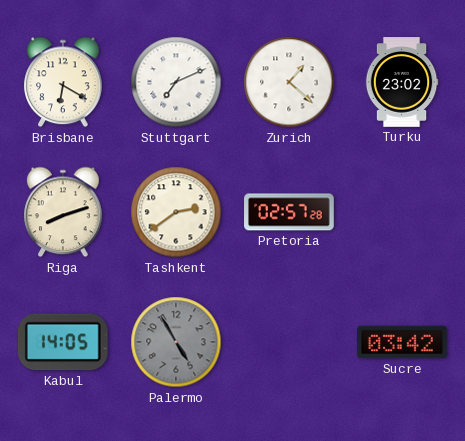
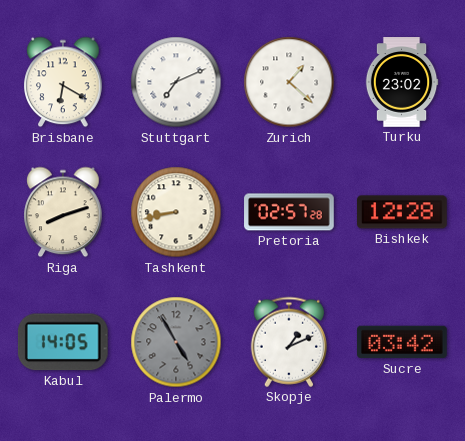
Tashkent: 2:39 -> 8:43
Bishkek: none -> 12:28
Skopje: none -> 1:11
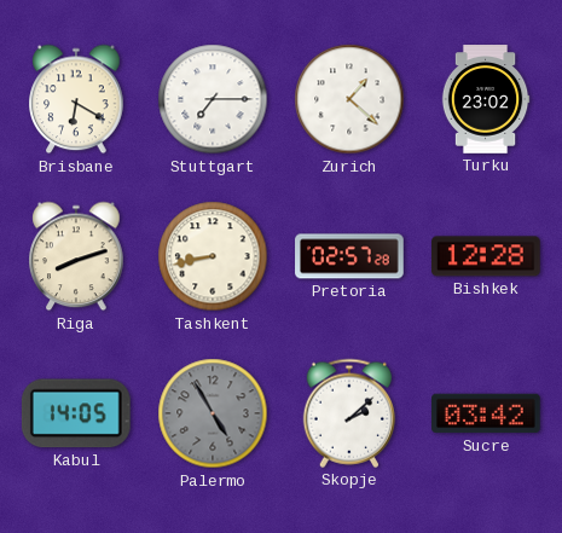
Stuttgart: 7:11 -> 7:15
Skopje: 1:11 -> 2:08
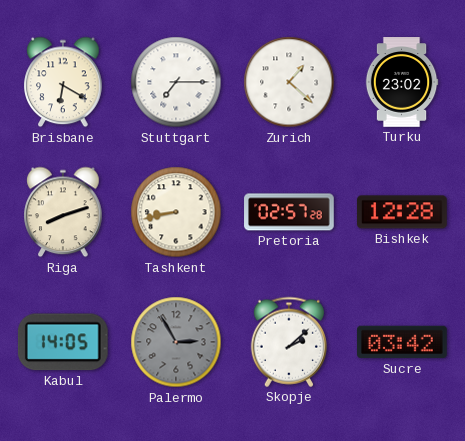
Palermo: 4:55 -> 2:55
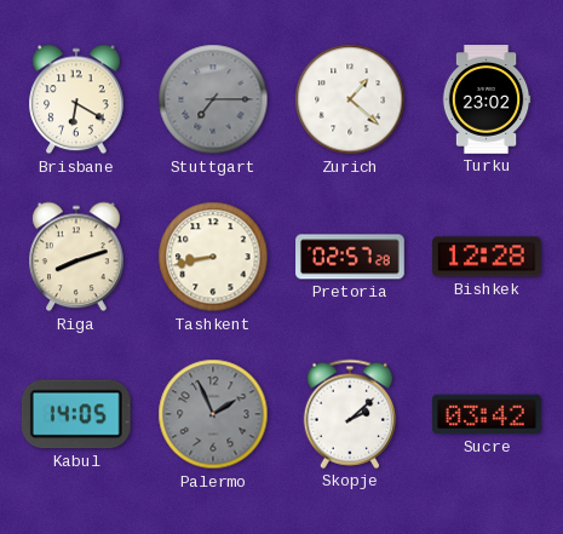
Stuttgart dial: white -> grey
Palermo: 2:55 -> 1:56
